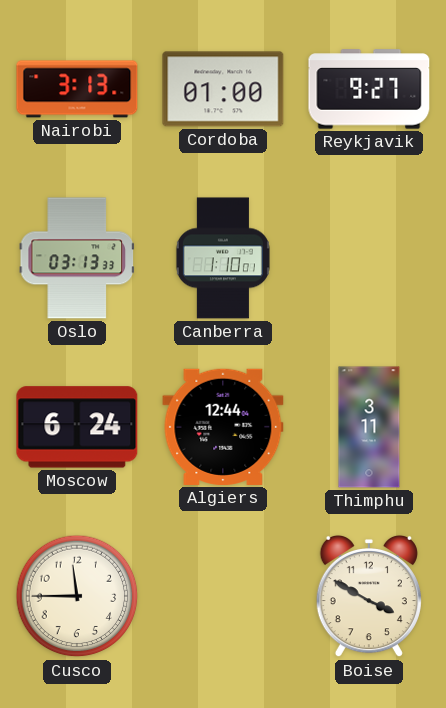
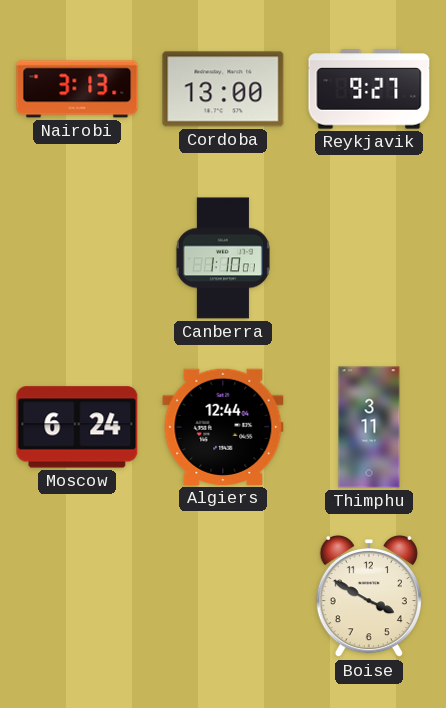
Cordoba: 01:00 -> 13:00
Oslo: 03:13 -> none
Cusco: 11:45 -> none
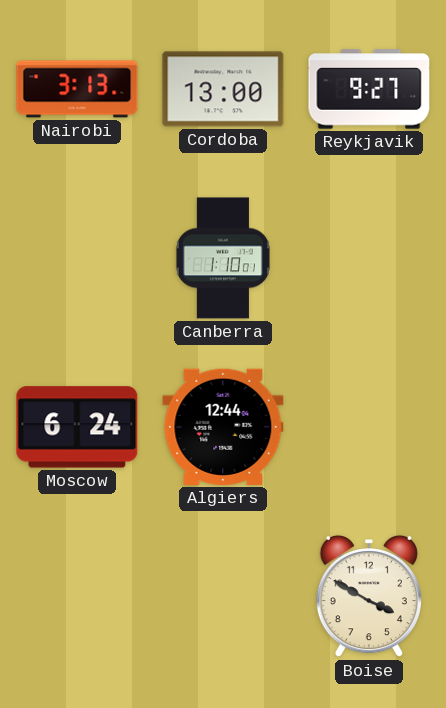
Thimphu: 3:11 -> none
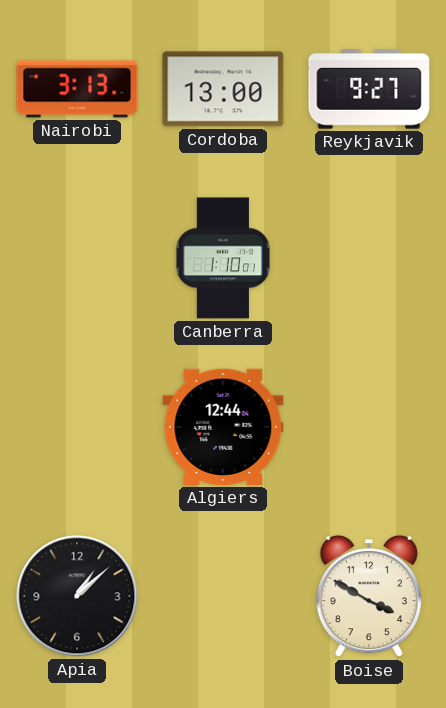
Moscow: 6:24 -> none
Apia: none -> 1:08
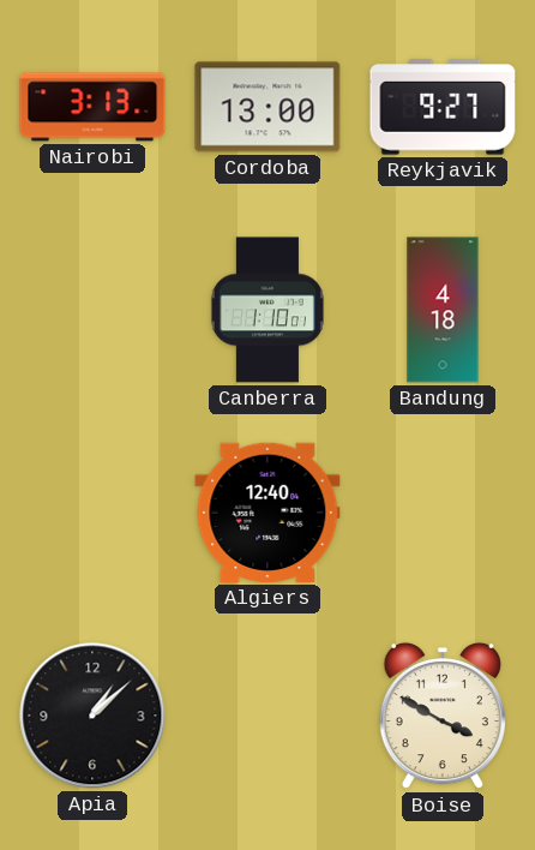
Bandung: none -> 4:18
Algiers: 12:44 -> 12:40
